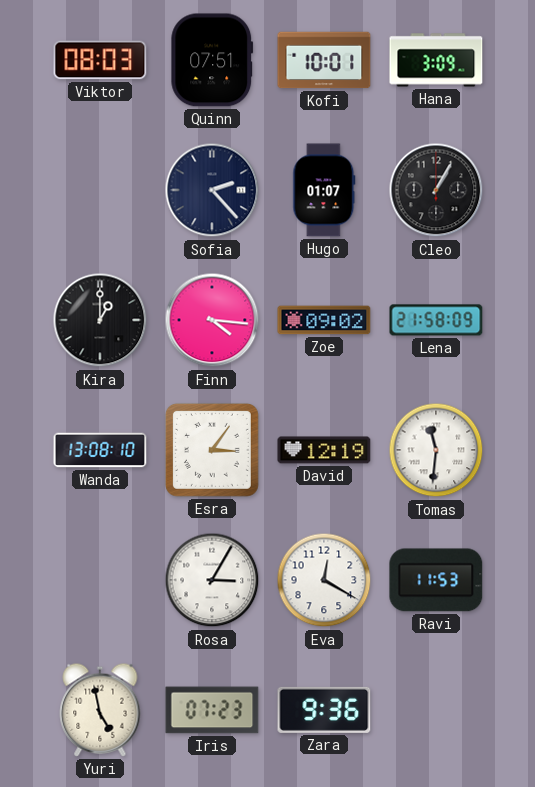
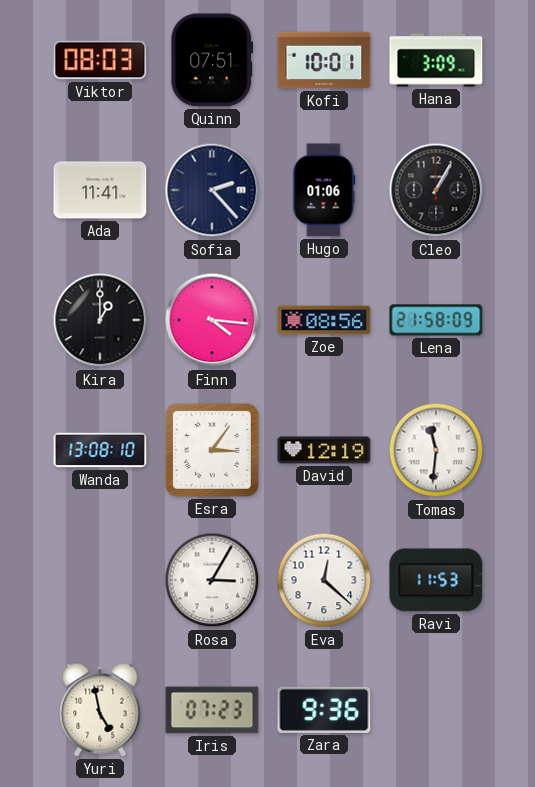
Ada: none -> 11:41
Hugo: 01:07 -> 01:06
Zoe: 09:02 -> 08:56
Eva: 12:20 -> 12:22
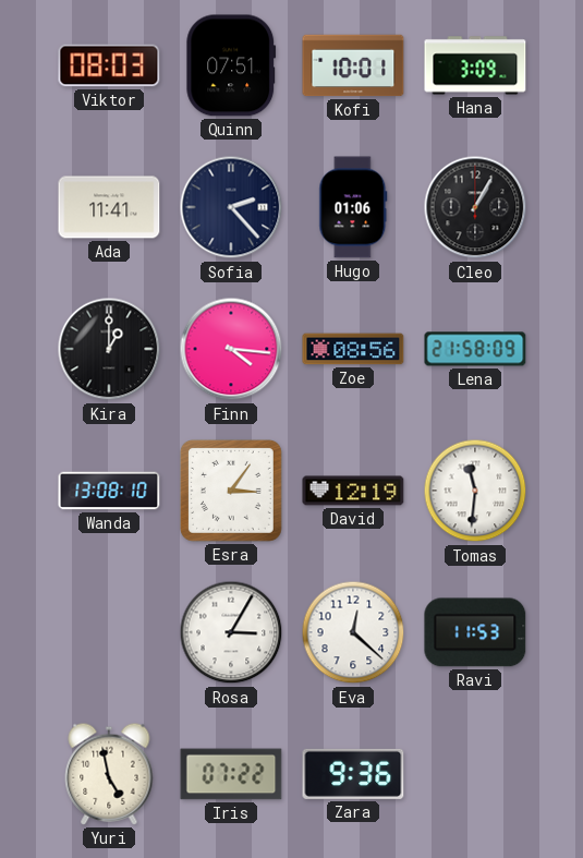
Iris: 07:23 -> 07:22
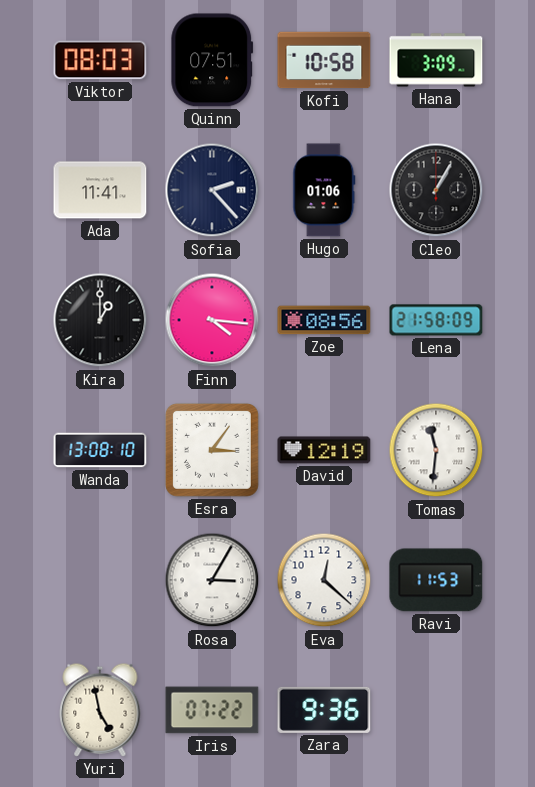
Kofi: 10:01 -> 10:58
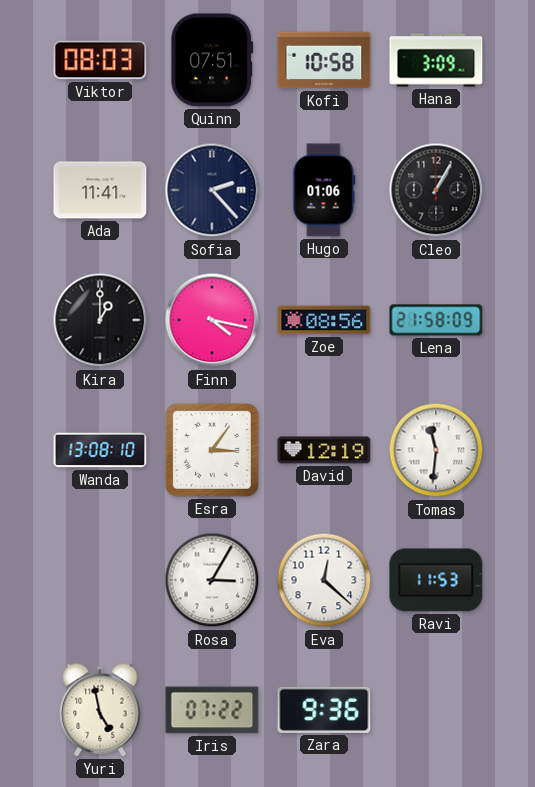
Finn: 4:16 -> 4:17
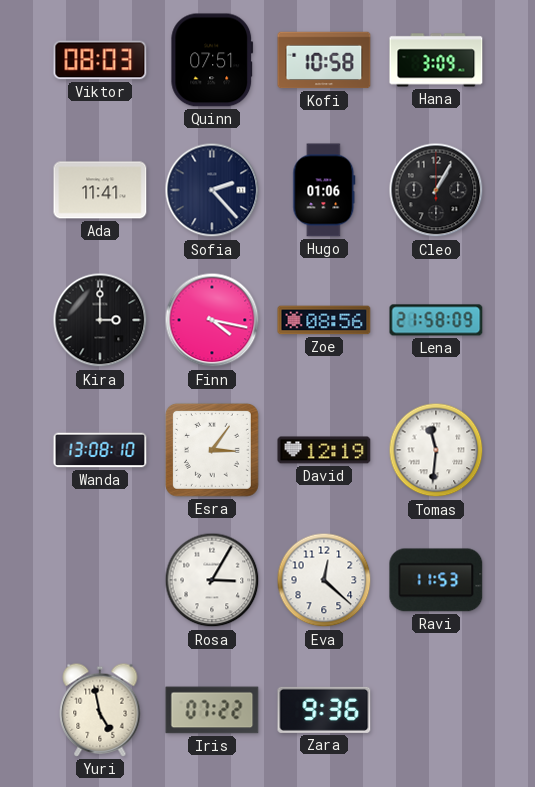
Kira: 1:00 -> 3:00
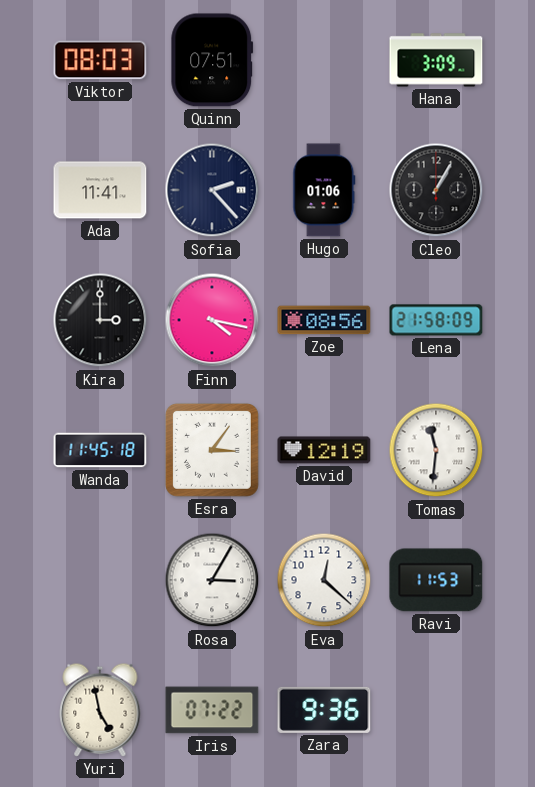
Kofi: 10:58 -> none
Wanda: 13:08 -> 11:45
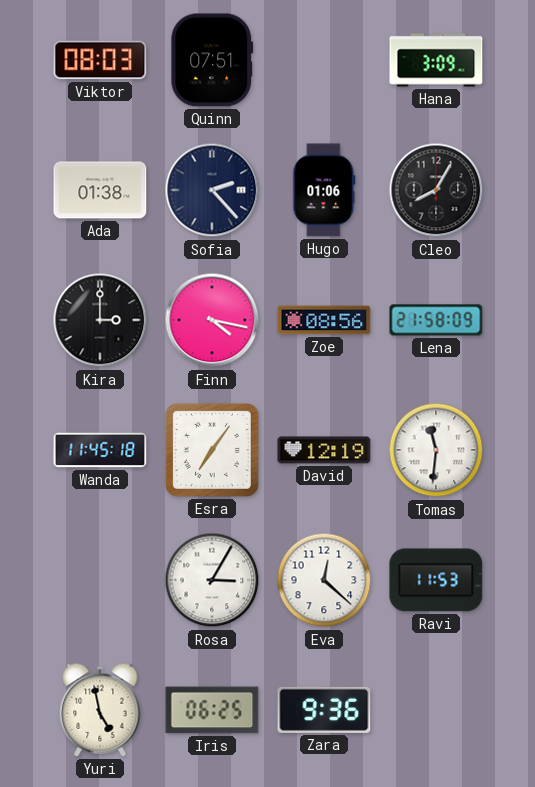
Ada: 11:41 -> 01:38
Cleo: 1:05 -> 8:05
Esra: 3:06 -> 7:06
Iris: 07:22 -> 06:25
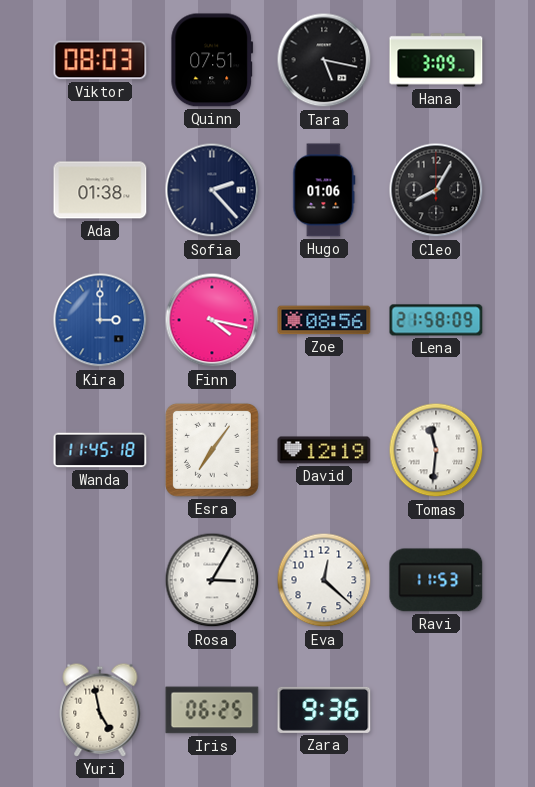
Tara: none -> 5:17
Kira dial: black -> blue
